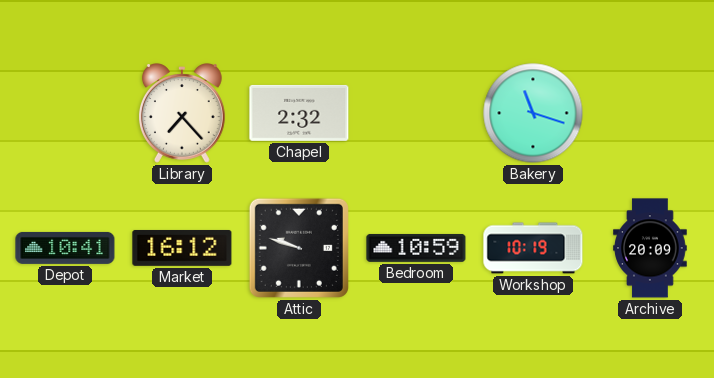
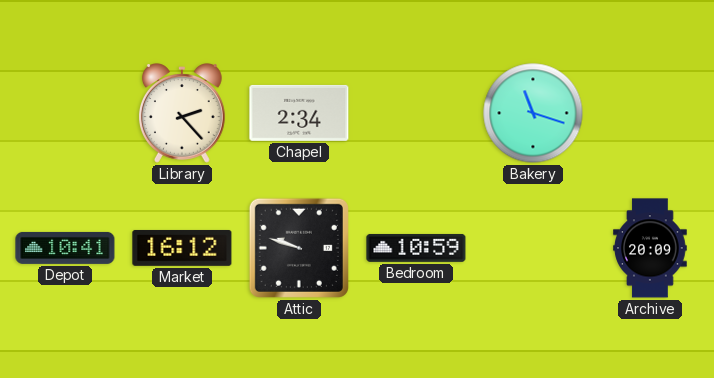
Library: 7:23 -> 2:23
Chapel: 2:32 -> 2:34
Workshop: 10:19 -> none
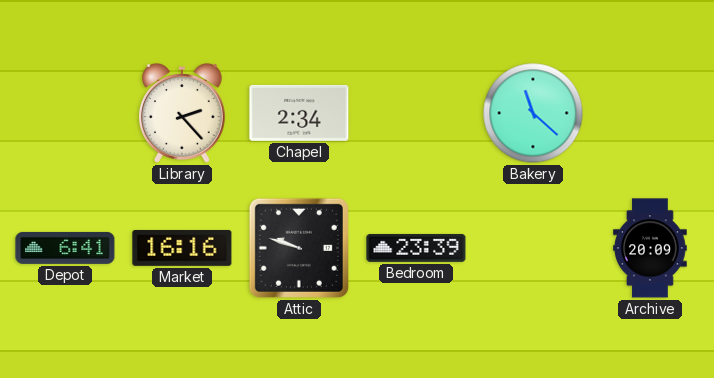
Bakery: 11:18 -> 11:22
Depot: 10:41 -> 6:41
Market: 16:12 -> 16:16
Bedroom: 10:59 -> 23:39
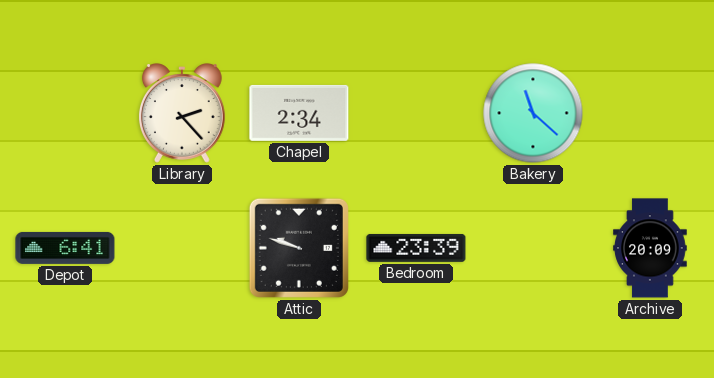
Market: 16:16 -> none
